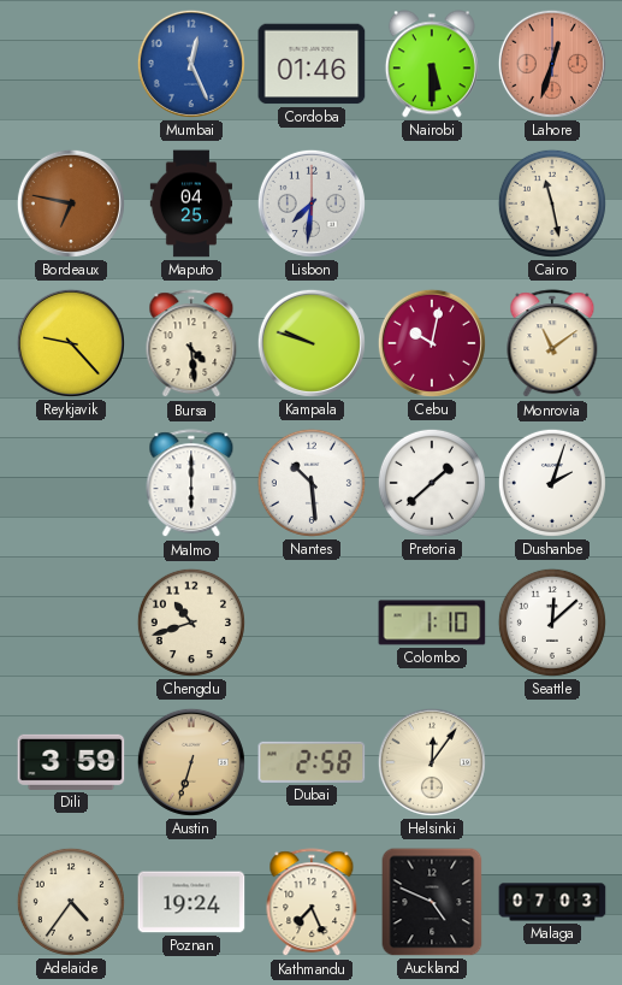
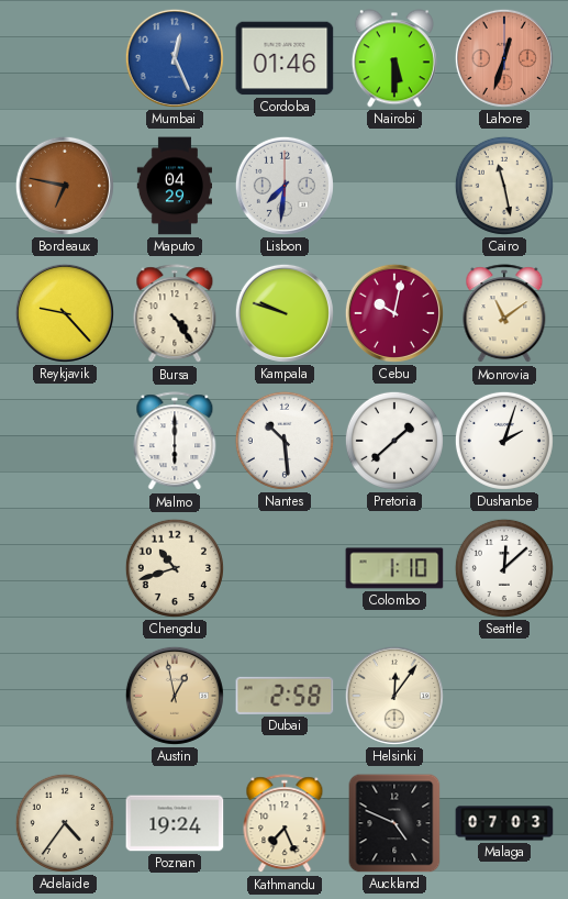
Maputo: 04:25 -> 04:29
Bursa: 4:29 -> 4:24
Dili: 3:59 -> none
Austin: 6:33 -> 12:58
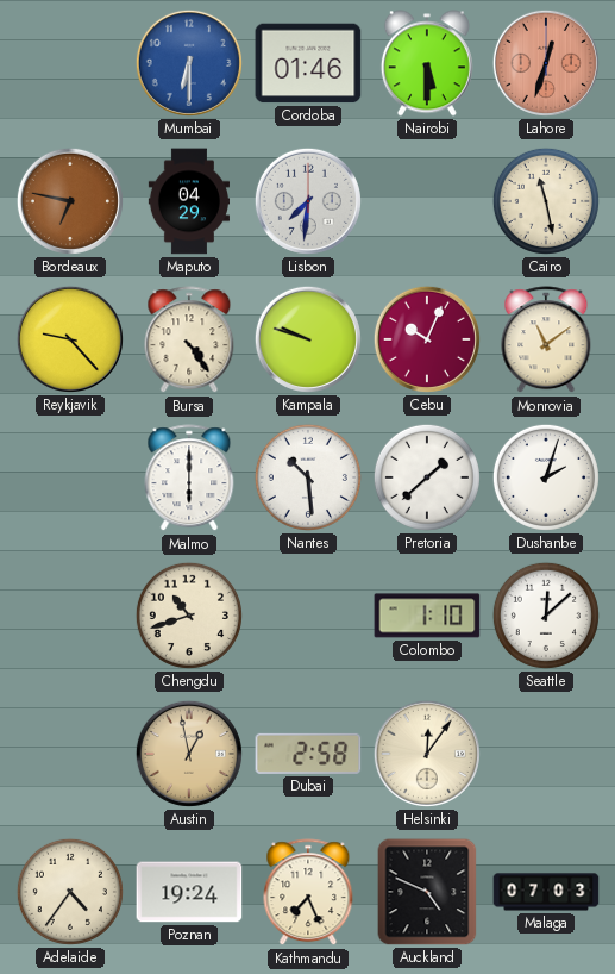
Mumbai: 12:26 -> 6:30
Cebu: 10:02 -> 10:04
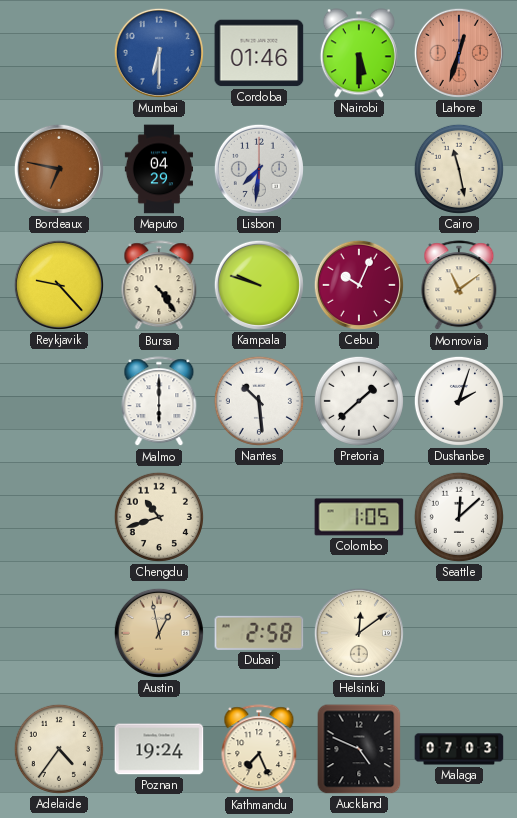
Colombo: 1:10 -> 1:05
Helsinki: 12:06 -> 12:09
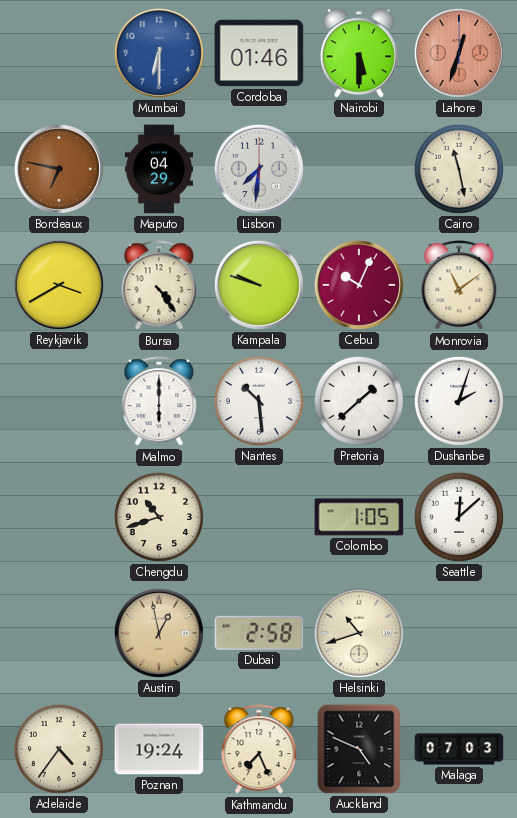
Reykjavik: 9:23 -> 3:40
Helsinki: 12:09 -> 10:42
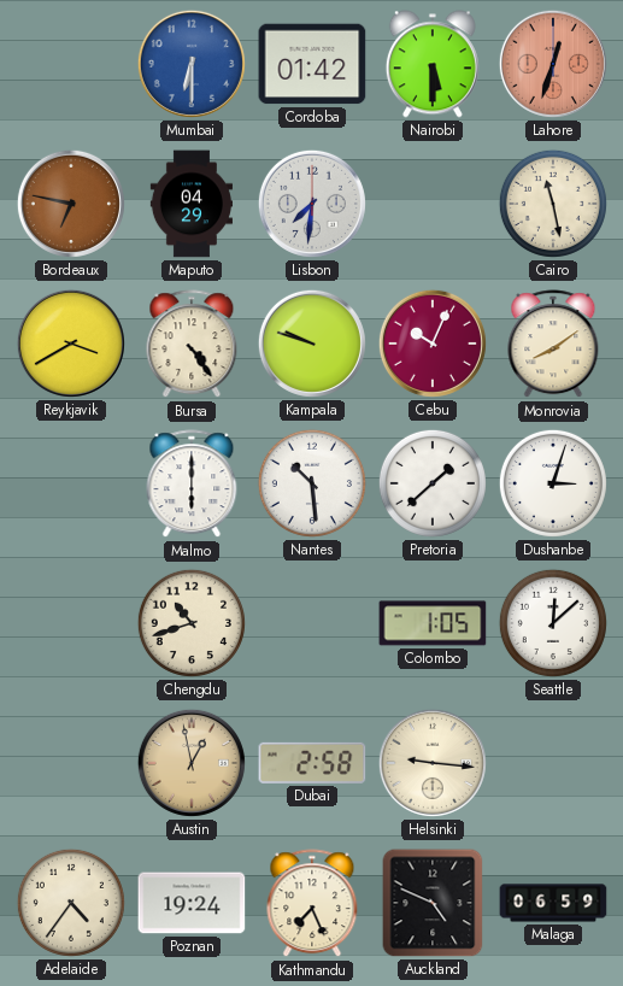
Cordoba: 01:46 -> 01:42
Monrovia: 11:09 -> 8:09
Dushanbe: 2:03 -> 3:03
Helsinki: 10:42 -> 9:16
Malaga: 07:03 -> 06:59
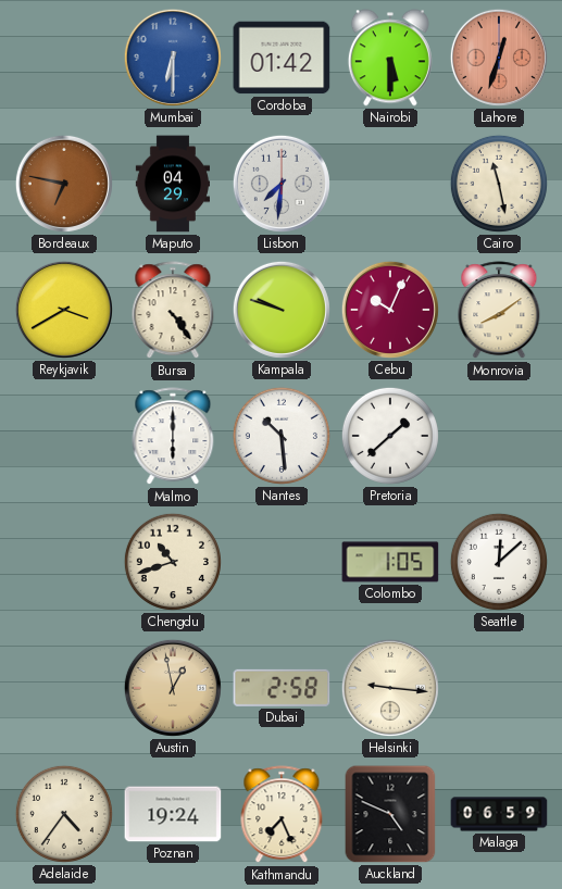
Dushanbe: 3:03 -> none
